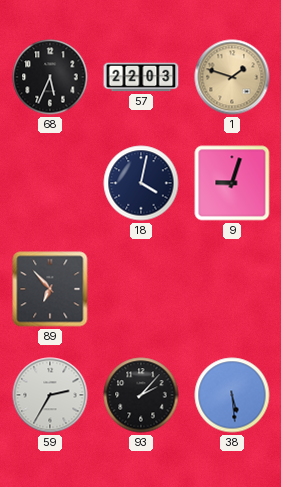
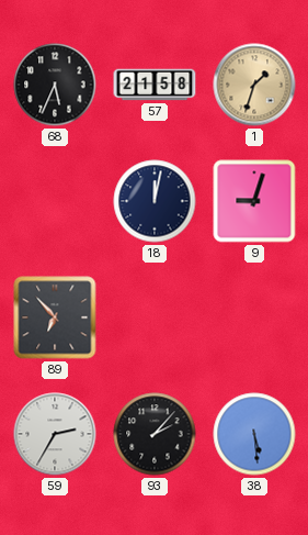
57: 22:03 -> 21:58
1: 1:48 -> 1:33
18: 4:02 -> 12:02
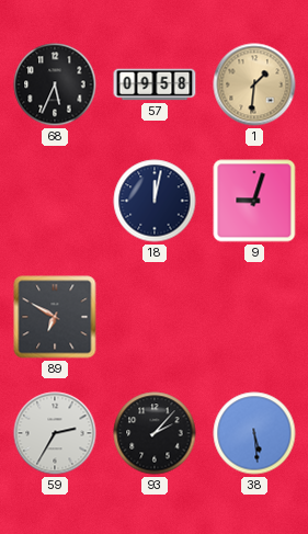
57: 21:58 -> 09:58
1: 1:33 -> 1:31
89: 6:53 -> 6:50
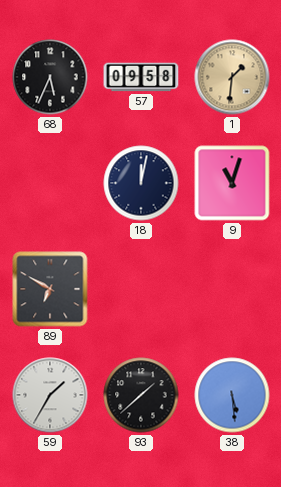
9: 9:03 -> 11:03
59: 2:35 -> 1:35
93: 2:07 -> 1:38
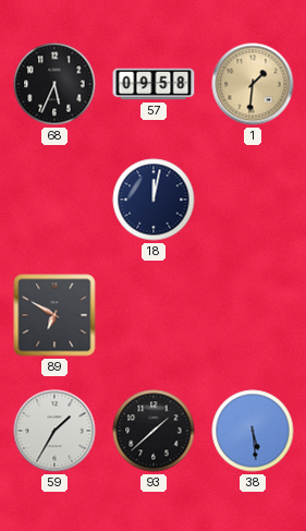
9: 11:03 -> none
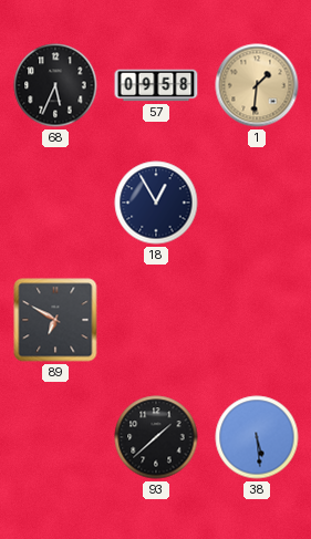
18: 12:02 -> 12:55
59: 1:35 -> none
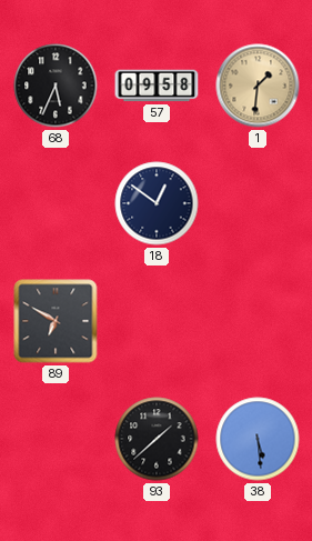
18: 12:55 -> 12:51
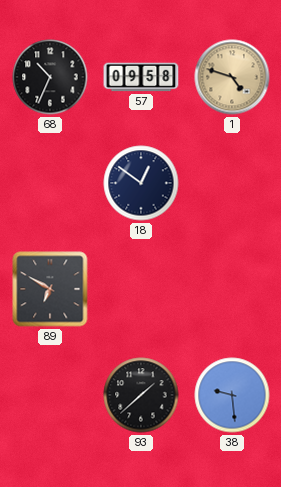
68: 5:34 -> 10:34
1: 1:31 -> 4:48
38: 5:29 -> 9:29
